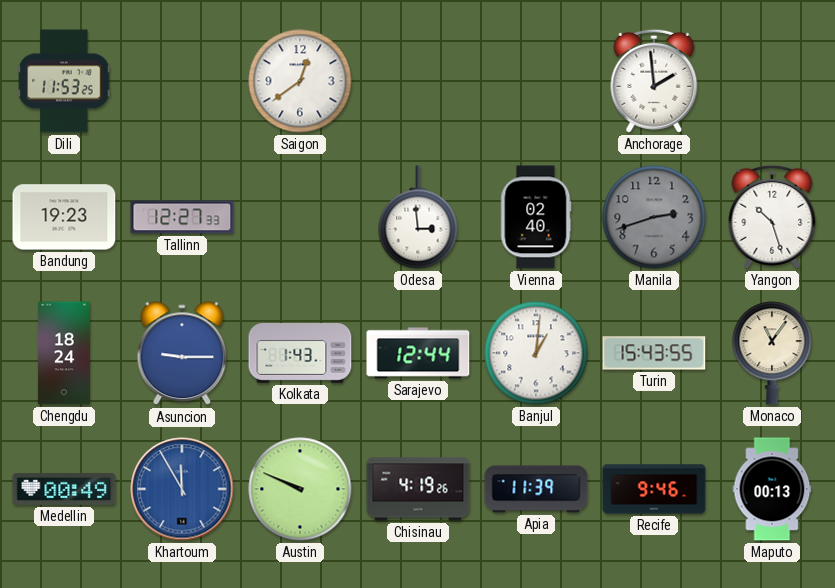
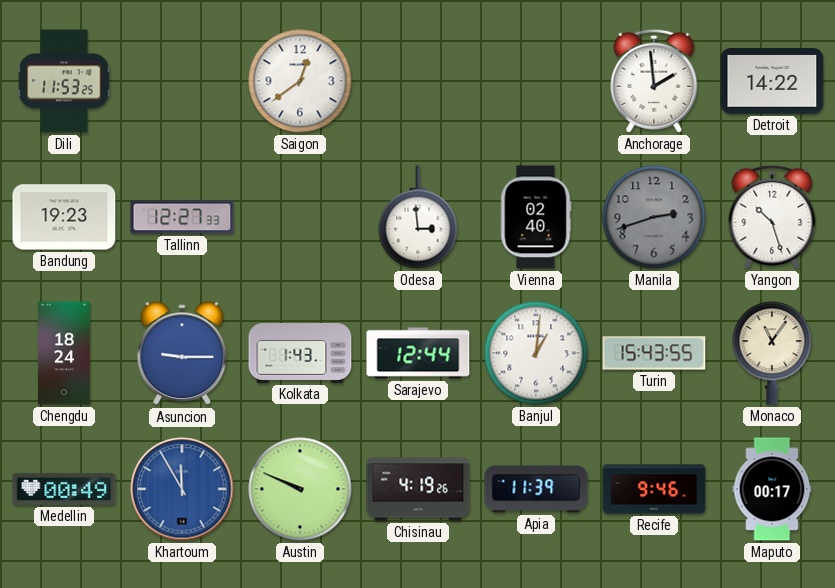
Detroit: none -> 14:22
Maputo: 00:13 -> 00:17
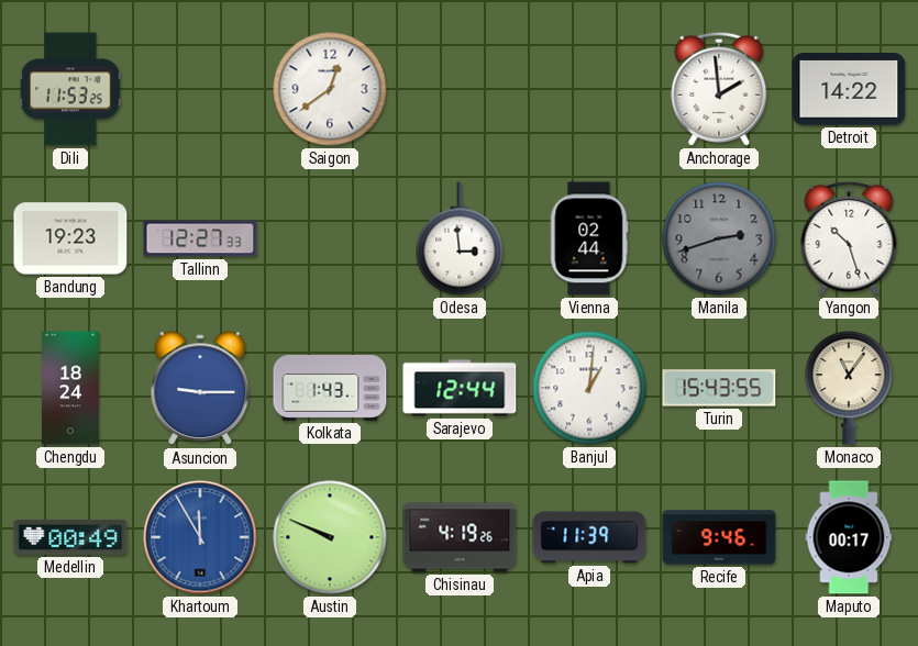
Vienna: 02:40 -> 02:44
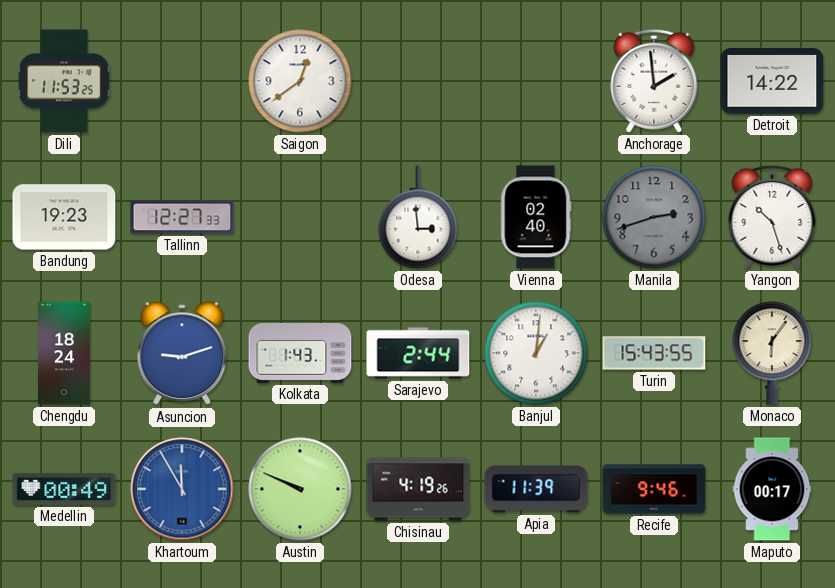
Vienna: 02:44 -> 02:40
Asuncion: 9:15 -> 9:12
Sarajevo: 12:44 -> 2:44
Monaco: 11:06 -> 6:06
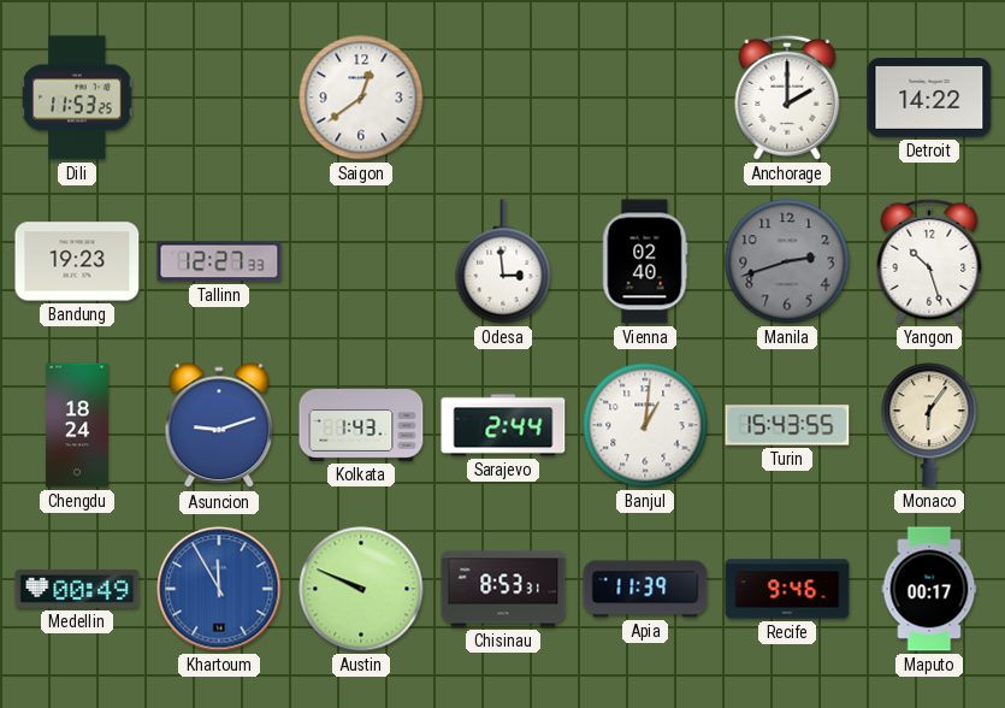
Anchorage: 1:59 -> 2:00
Chisinau: 4:19 -> 8:53
